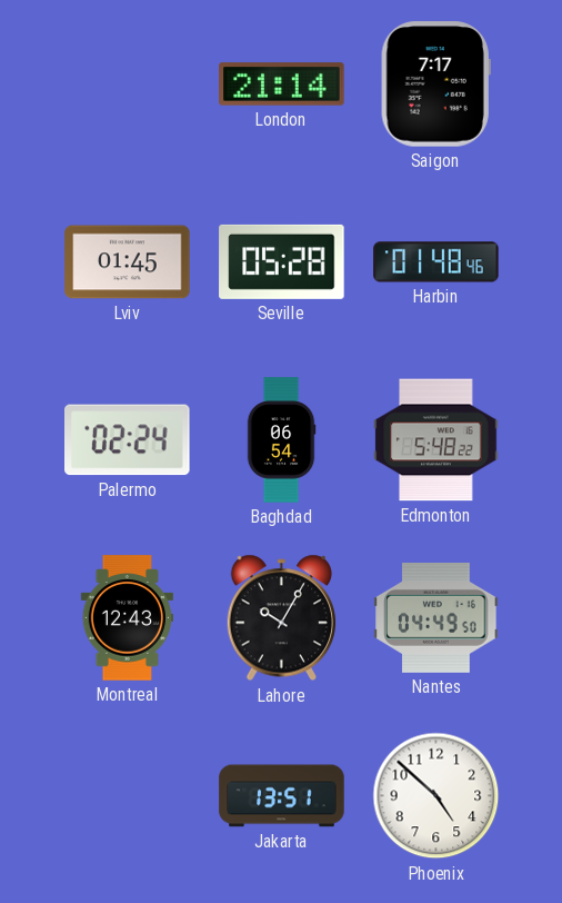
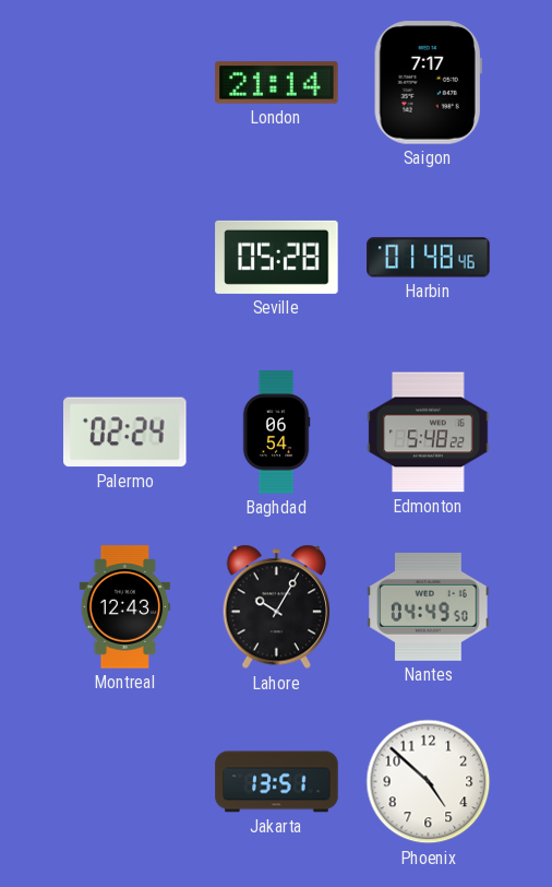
Lviv: 01:45 -> none
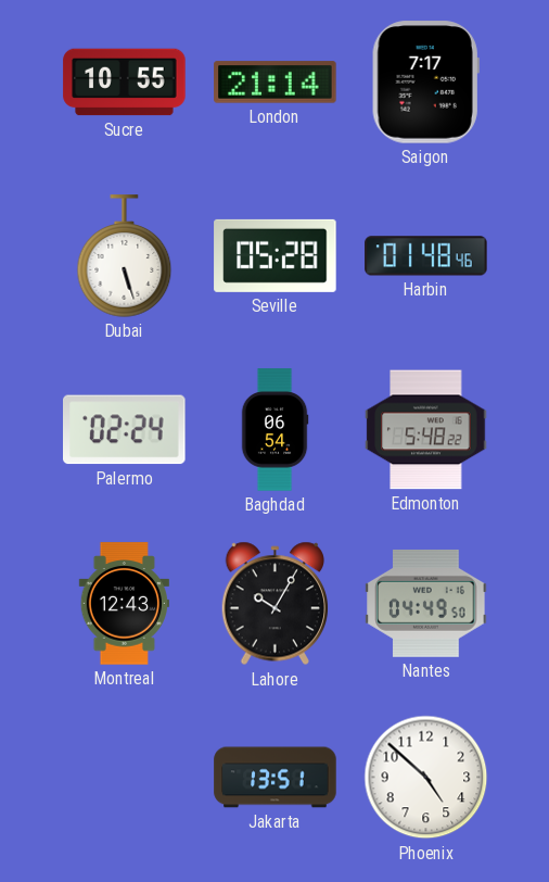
Sucre: none -> 10:55
Dubai: none -> 5:27
